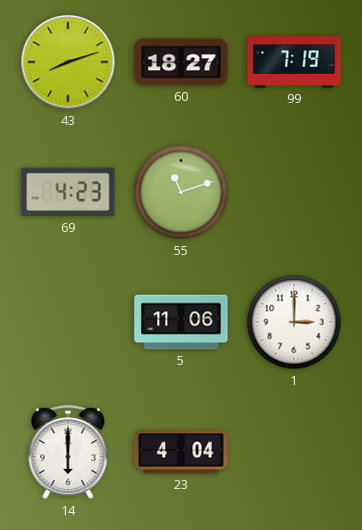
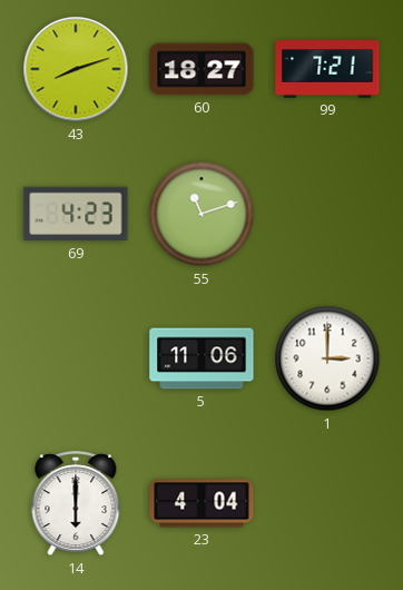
99: 7:19 -> 7:21
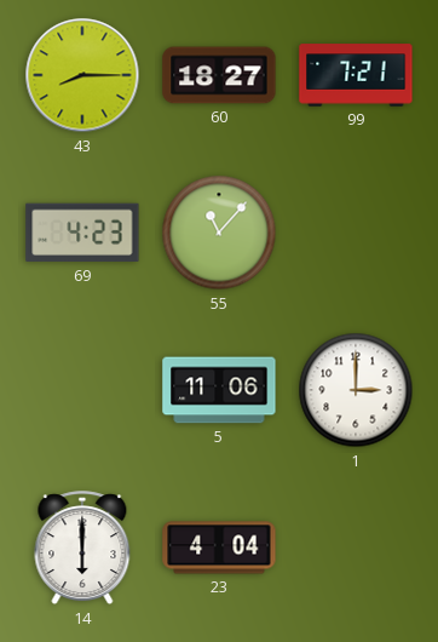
43: 8:12 -> 8:15
55: 11:12 -> 11:07
